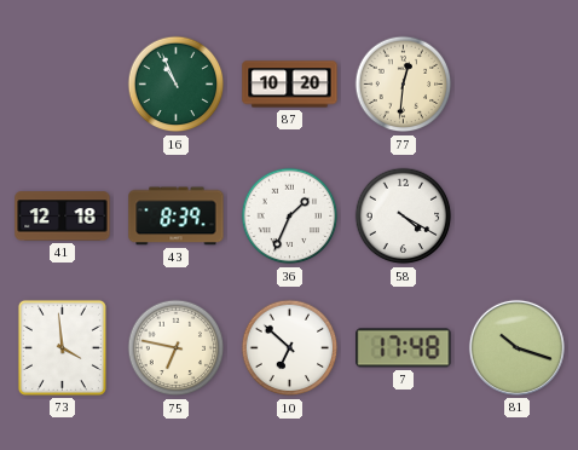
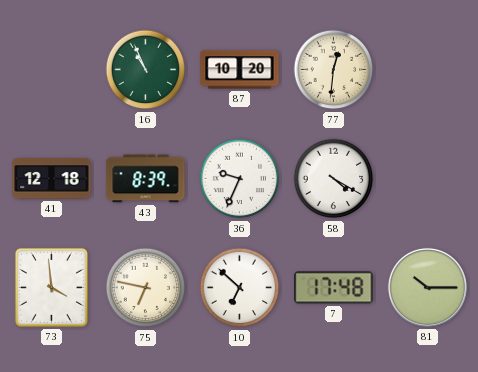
36: 1:34 -> 9:34
81: 10:18 -> 10:15
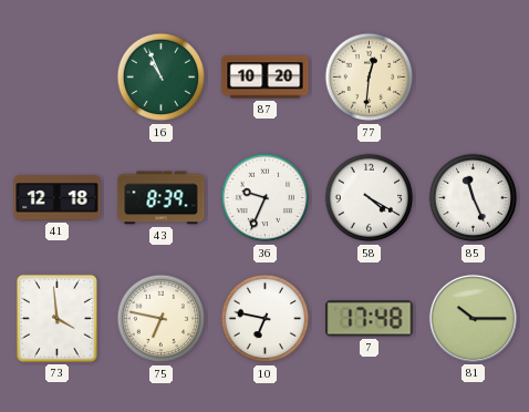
85: none -> 11:26
10: 6:52 -> 6:47
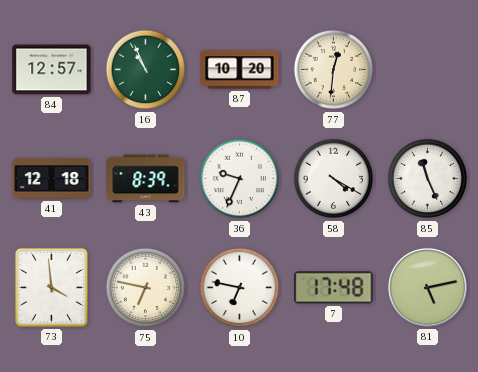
84: none -> 12:57
81: 10:15 -> 5:13
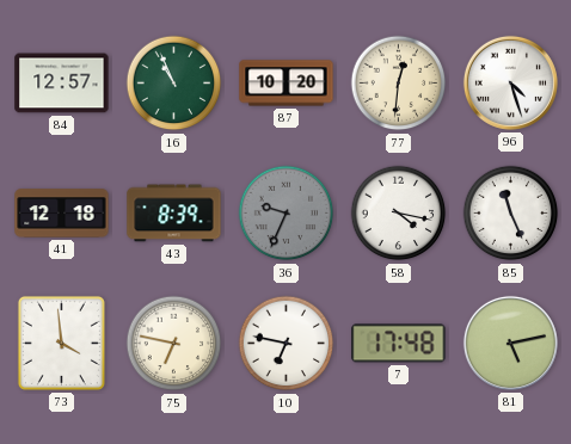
96: none -> 4:27
36 dial: white -> grey
58: 4:20 -> 4:17
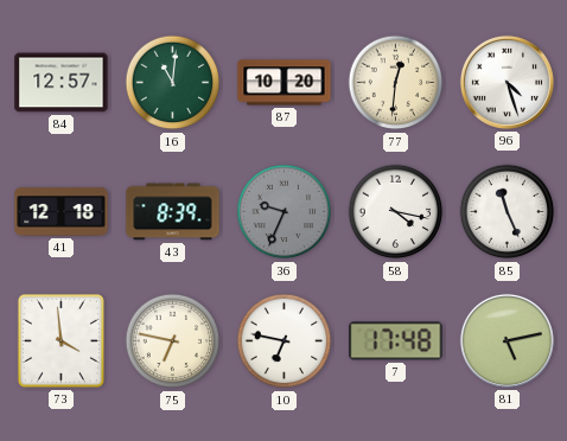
16: 10:56 -> 11:01
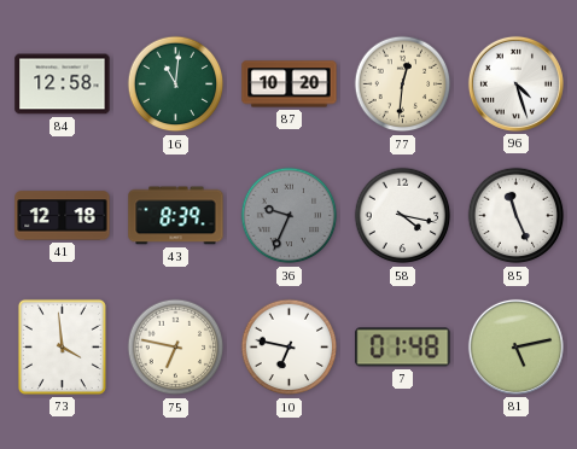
84: 12:57 -> 12:58
7: 17:48 -> 01:48
